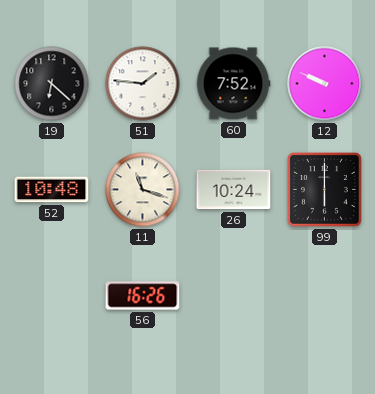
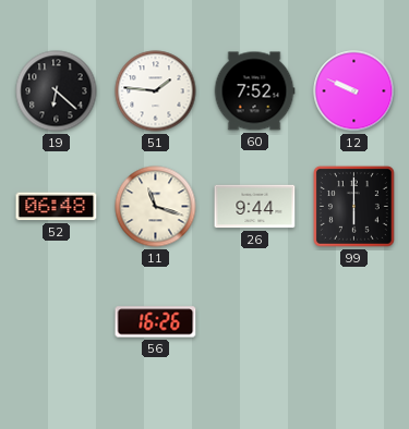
52: 10:48 -> 06:48
26: 10:24 -> 9:44
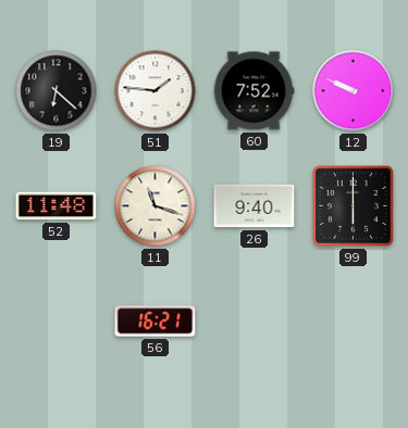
52: 06:48 -> 11:48
26: 9:44 -> 9:40
56: 16:26 -> 16:21
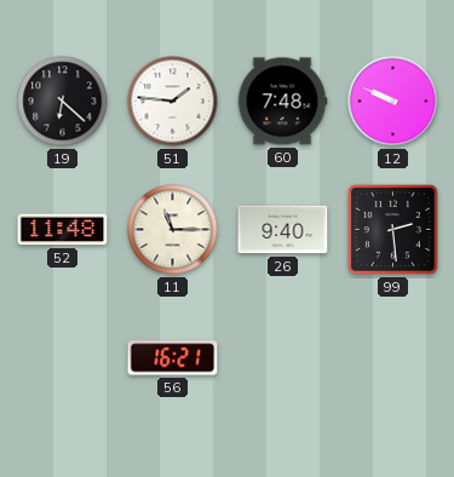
60: 7:52 -> 7:48
11: 11:18 -> 11:15
99: 6:00 -> 2:29
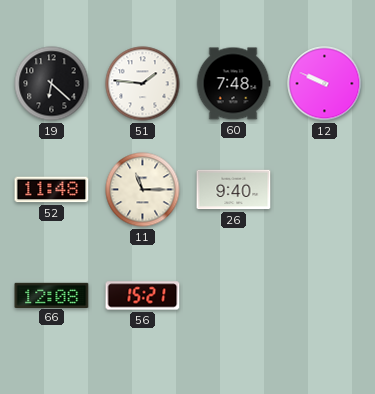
99: 2:29 -> none
66: none -> 12:08
56: 16:21 -> 15:21
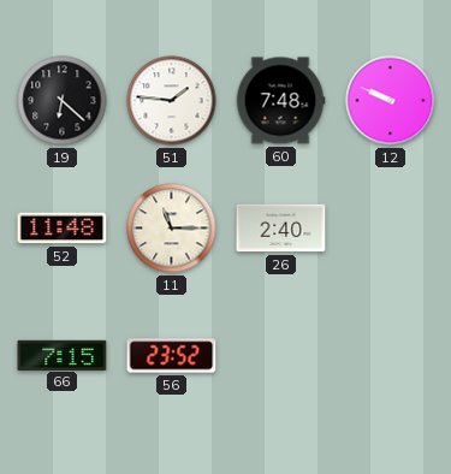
26: 9:40 -> 2:40
66: 12:08 -> 7:15
56: 15:21 -> 23:52
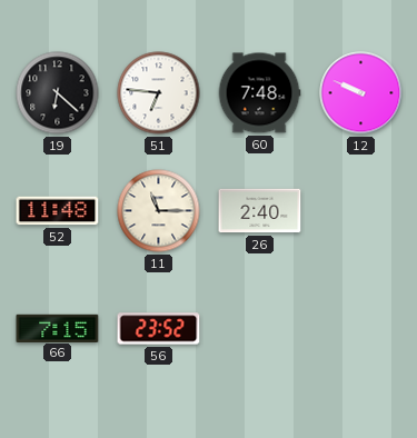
51: 1:46 -> 6:46
